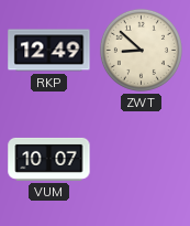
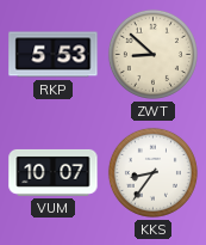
RKP: 12:49 -> 5:53
KKS: none -> 8:36
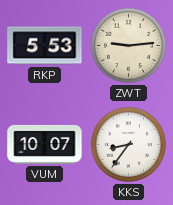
ZWT: 8:52 -> 9:14
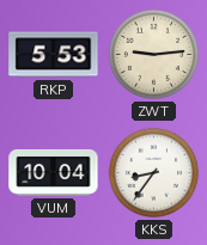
VUM: 10:07 -> 10:04
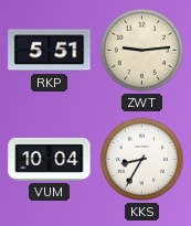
RKP: 5:53 -> 5:51
KKS: 8:36 -> 8:35
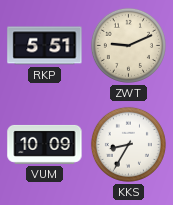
ZWT: 9:14 -> 9:11
VUM: 10:04 -> 10:09
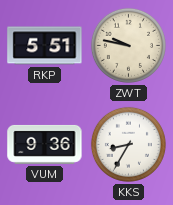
ZWT: 9:11 -> 9:47
VUM: 10:09 -> 9:36
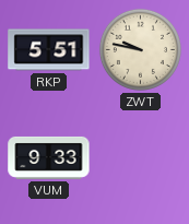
VUM: 9:36 -> 9:33
KKS: 8:35 -> none
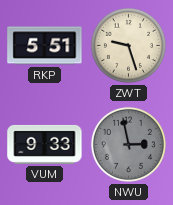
ZWT: 9:47 -> 9:27
NWU: none -> 2:58
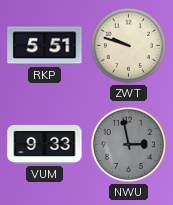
ZWT: 9:27 -> 9:48
